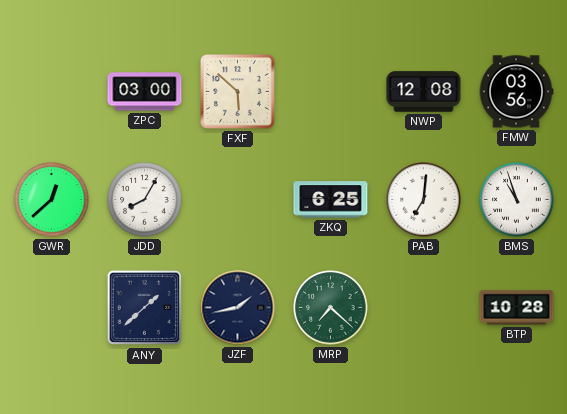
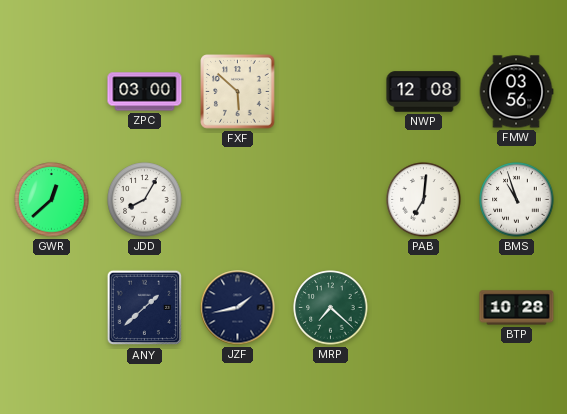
ZKQ: 6:25 -> none
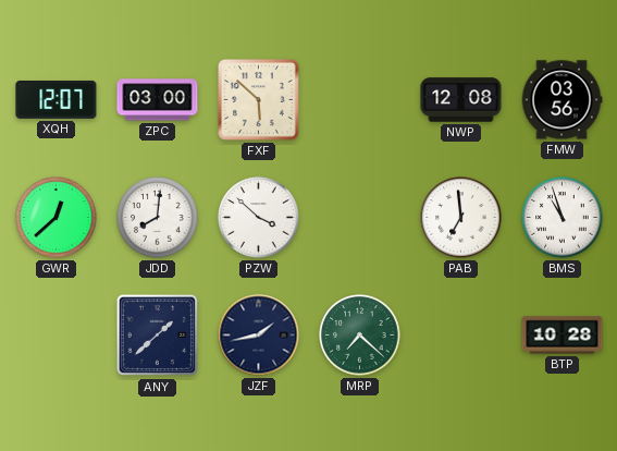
XQH: none -> 12:07
JDD: 8:05 -> 8:01
PZW: none -> 3:52
PAB: 7:01 -> 6:59
